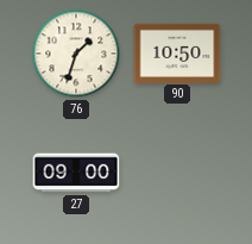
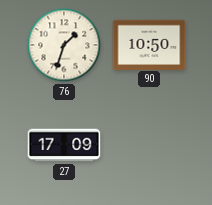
27: 09:00 -> 17:09
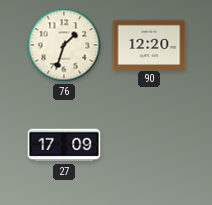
90: 10:50 -> 12:20
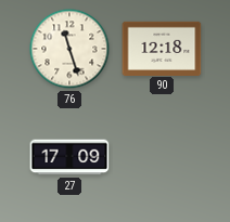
76: 1:33 -> 11:27
90: 12:20 -> 12:18
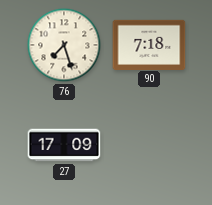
76: 11:27 -> 7:27
90: 12:18 -> 7:18
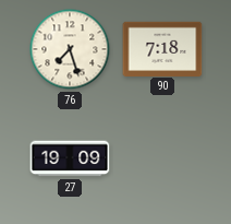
27: 17:09 -> 19:09
